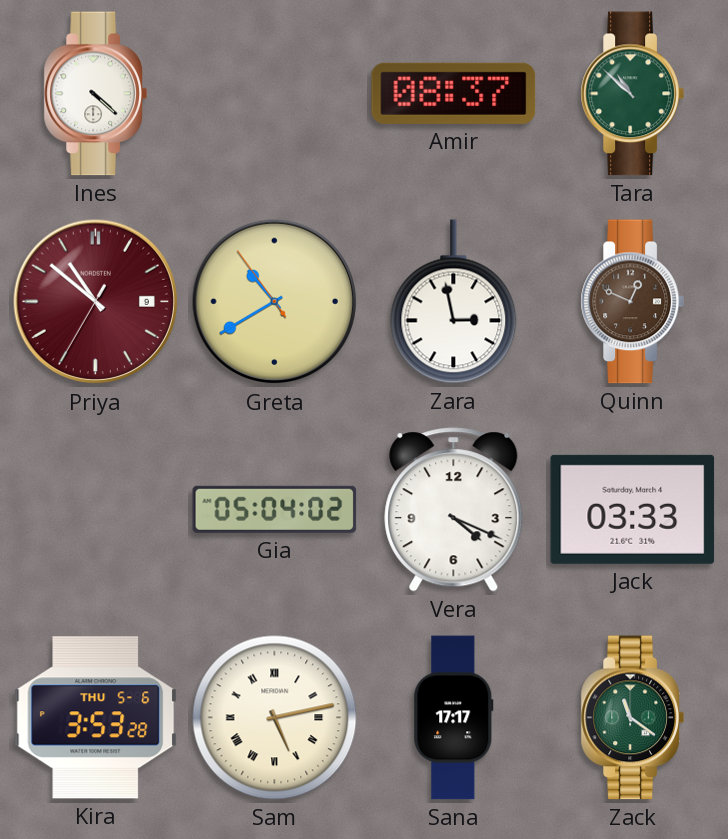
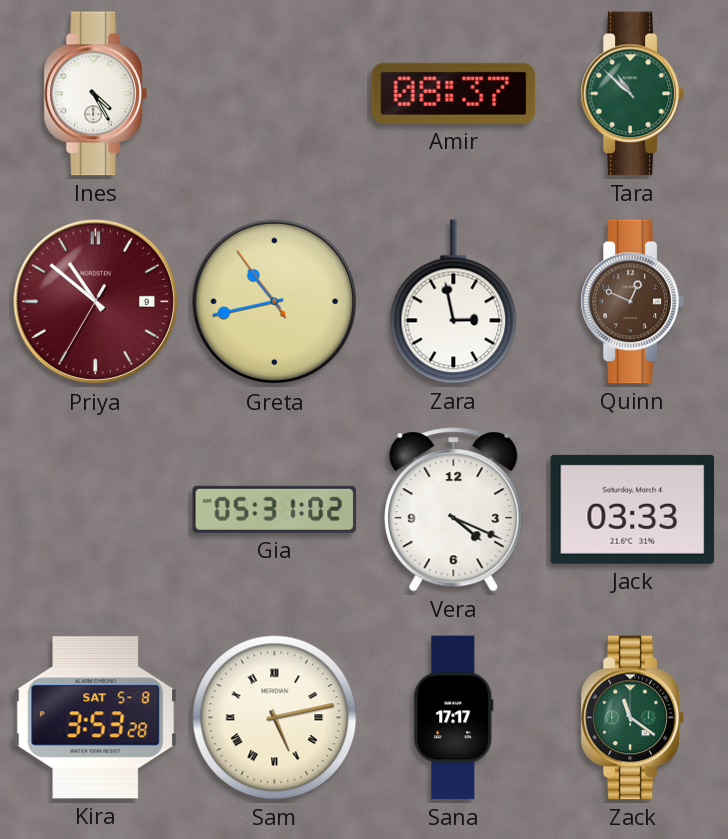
Ines: 4:22 -> 4:25
Greta: 10:39 -> 10:42
Gia: 05:04 -> 05:31
Kira date: THU 5-6 -> SAT 5-8
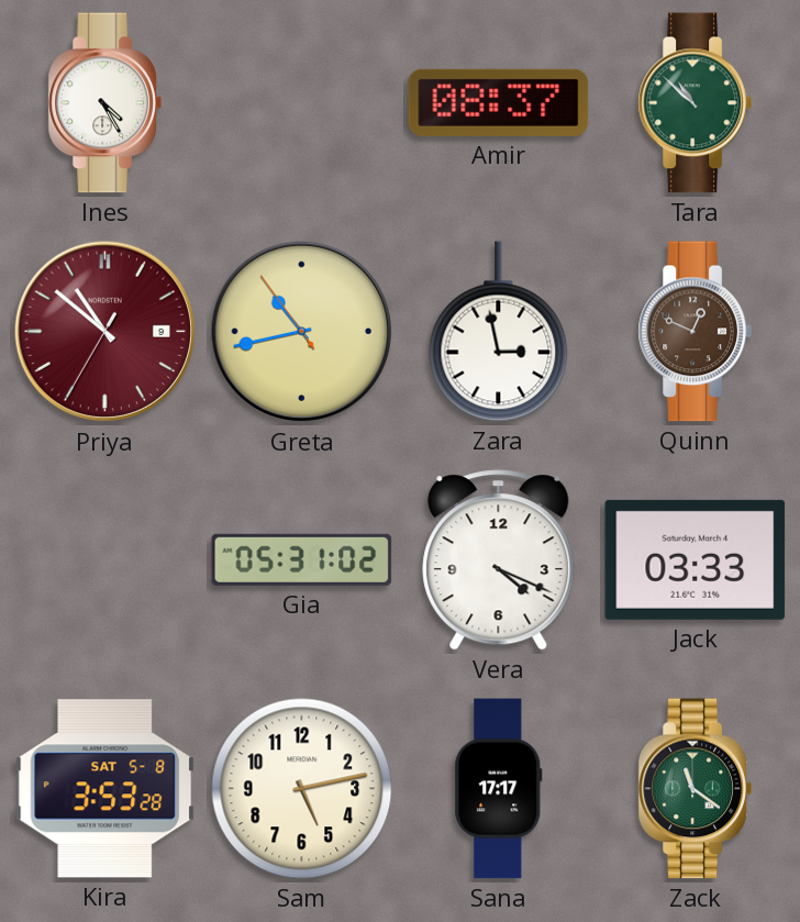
Sam numerals: Roman -> Arabic
